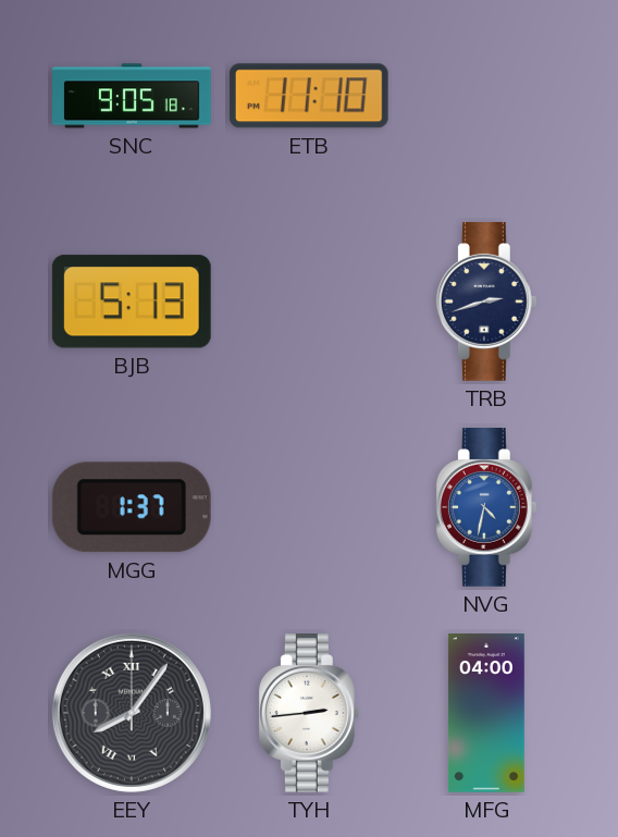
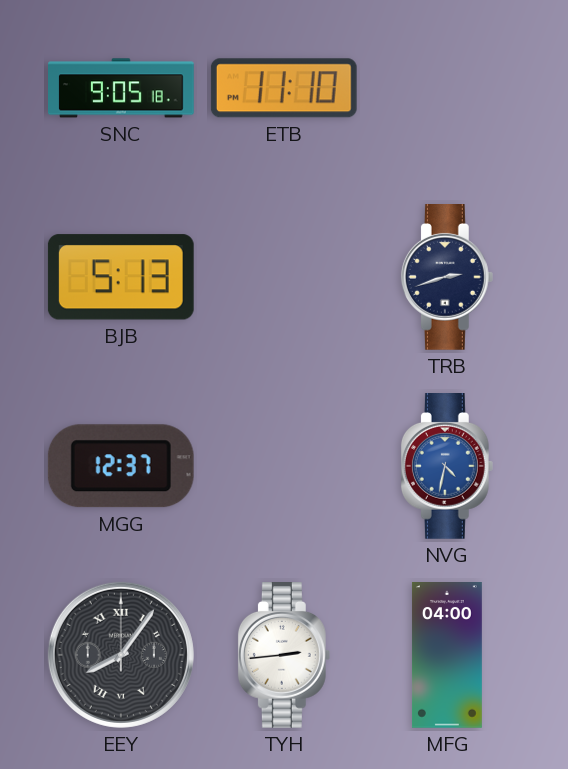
MGG: 1:37 -> 12:37
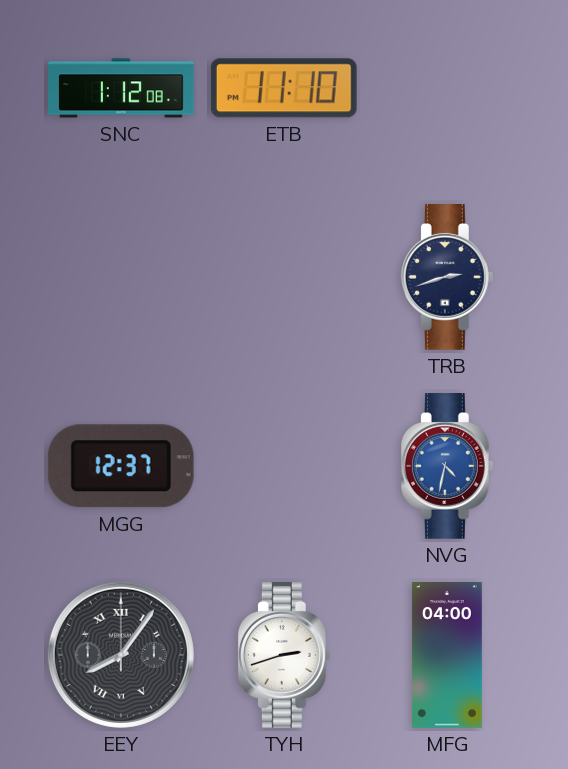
SNC: 9:05 -> 1:12
BJB: 5:13 -> none
TYH: 2:44 -> 2:42
